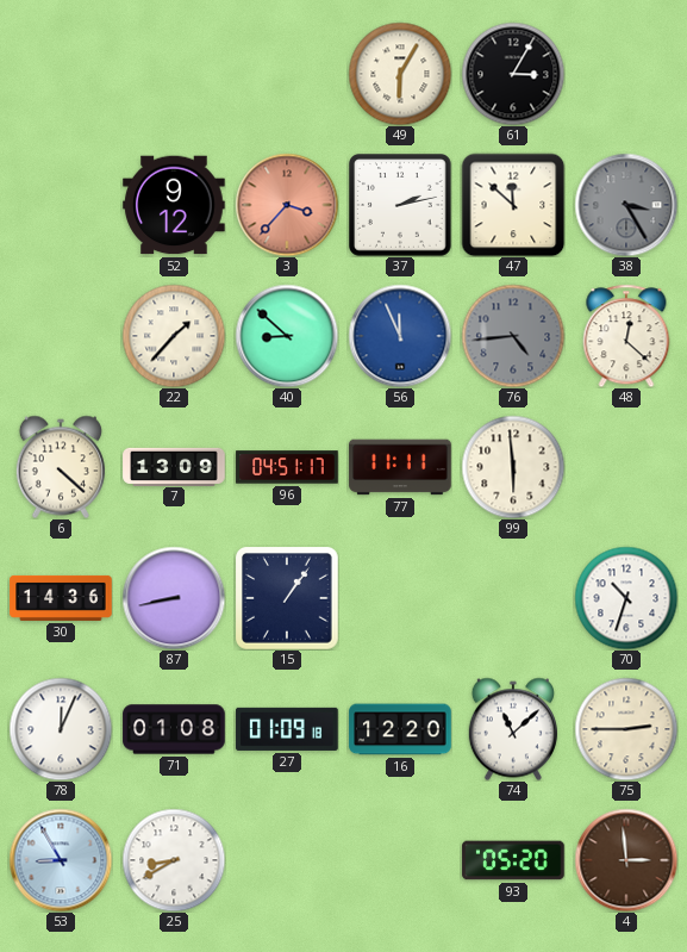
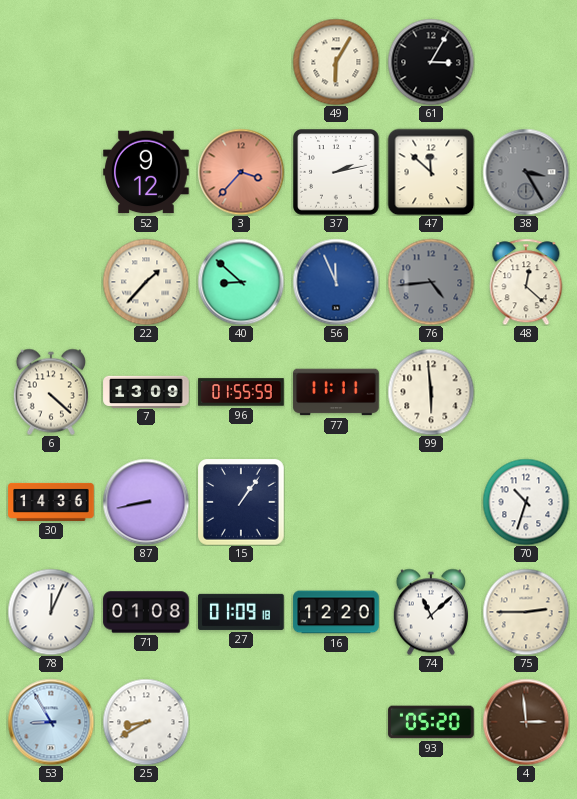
96: 04:51 -> 01:55
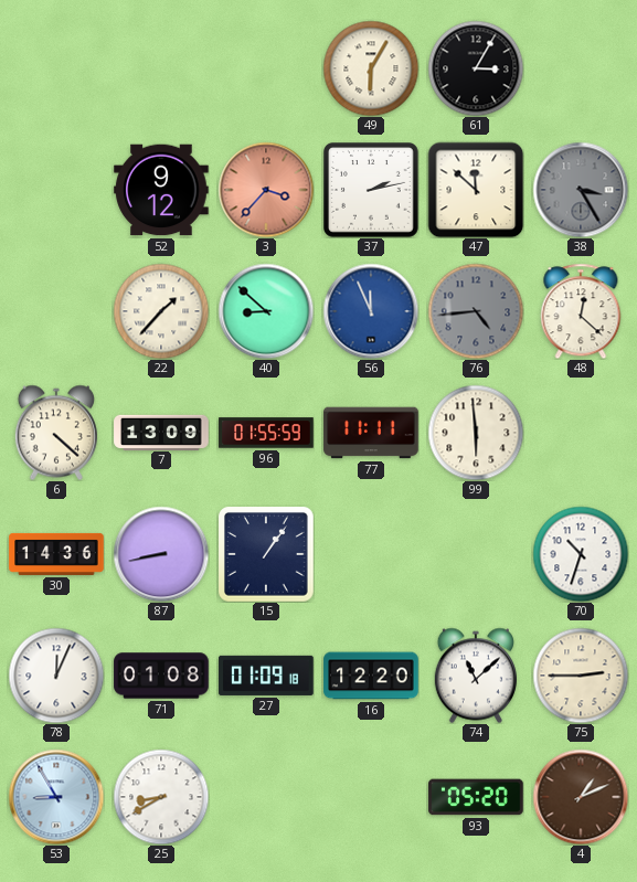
4: 2:59 -> 1:11
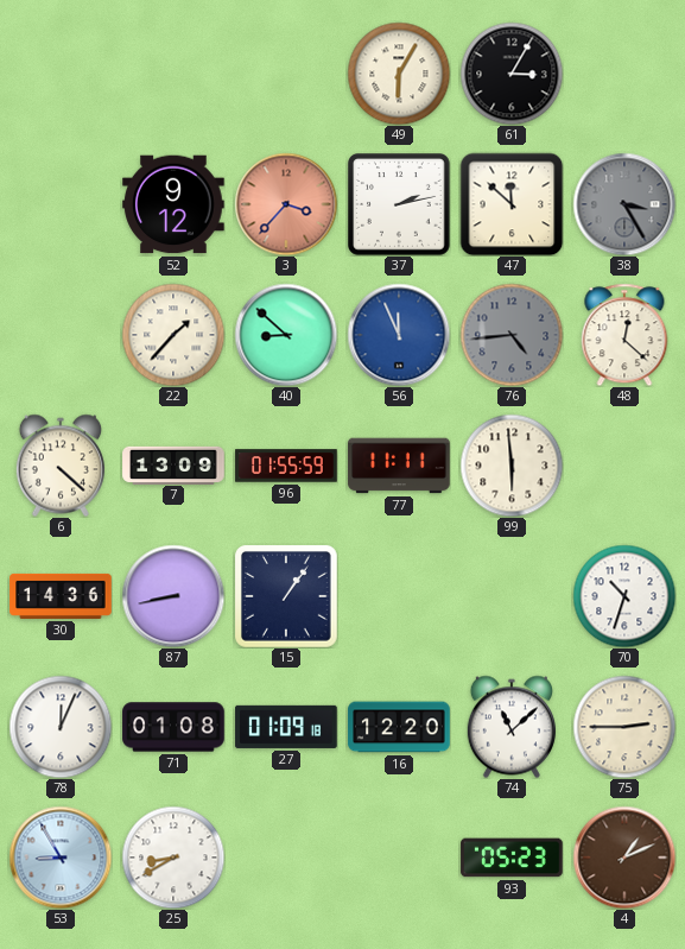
93: 05:20 -> 05:23
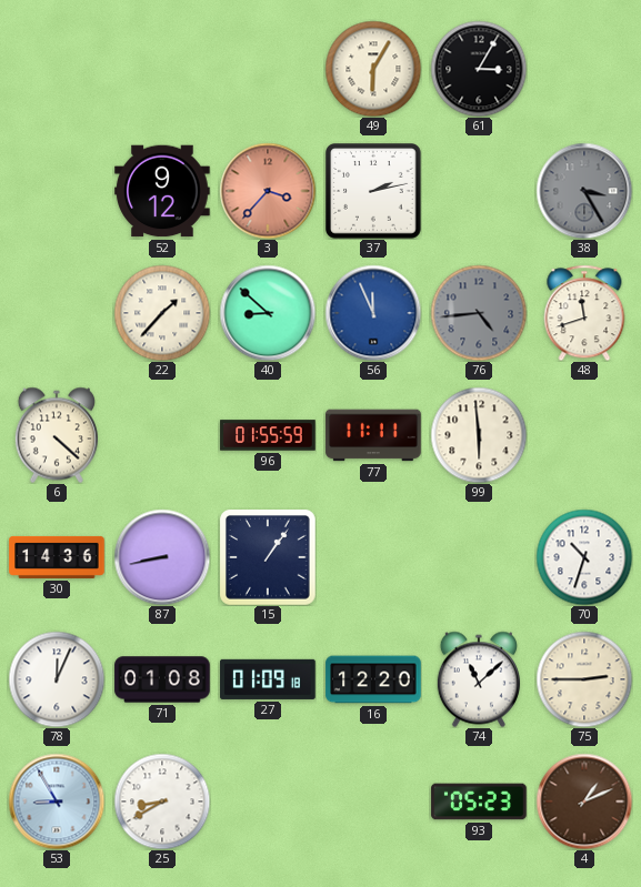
47: 11:52 -> none
48: 12:22 -> 11:42
7: 13:09 -> none
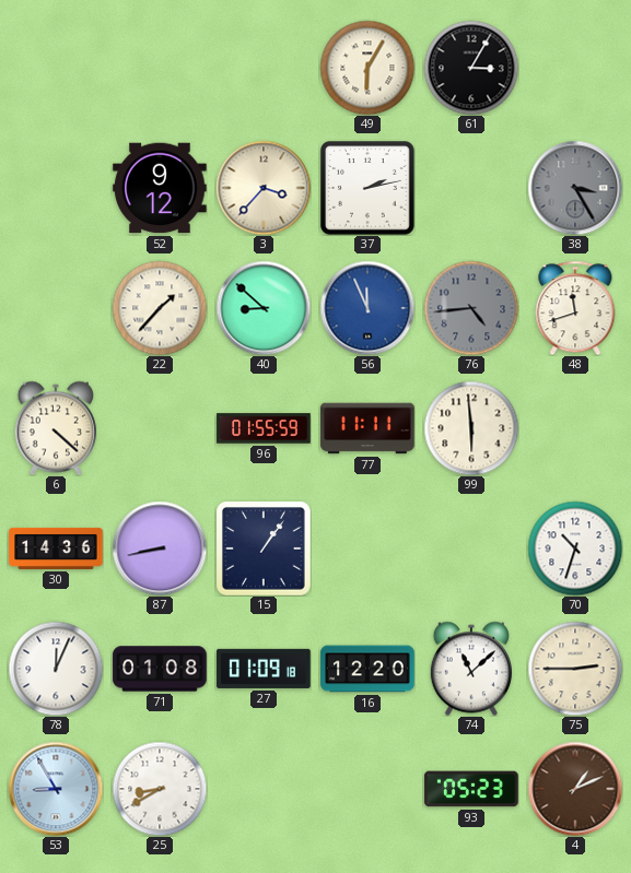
3 dial: salmon -> cream
